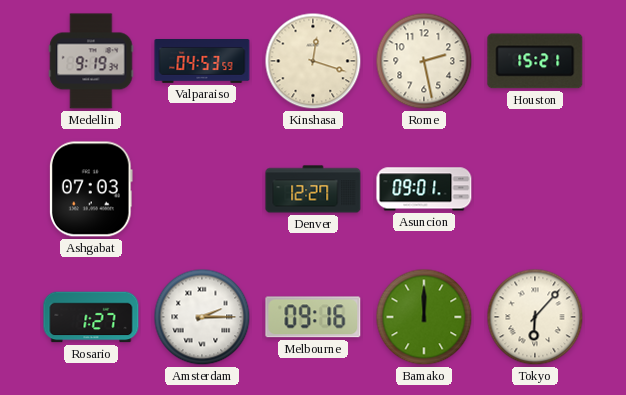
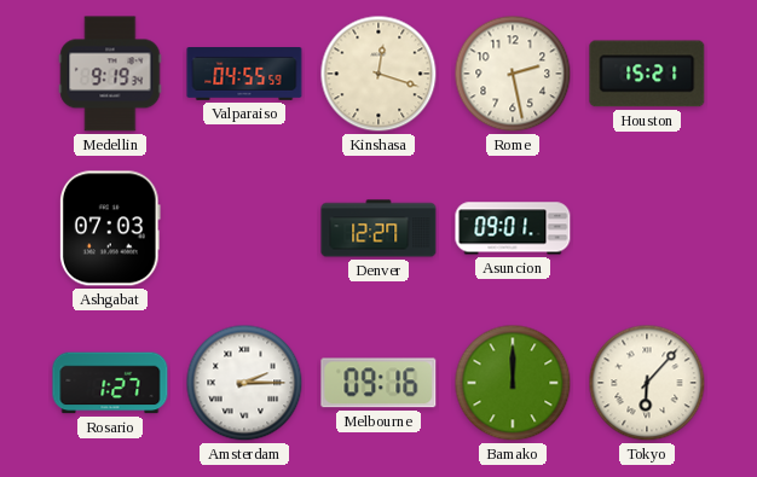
Valparaiso: 04:53 -> 04:55
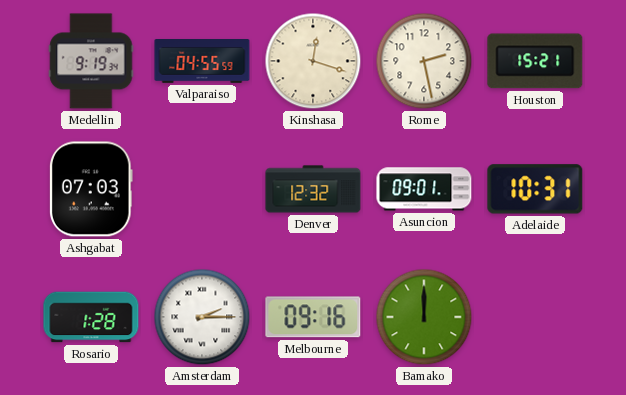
Denver: 12:27 -> 12:32
Adelaide: none -> 10:31
Rosario: 1:27 -> 1:28
Tokyo: 6:07 -> none
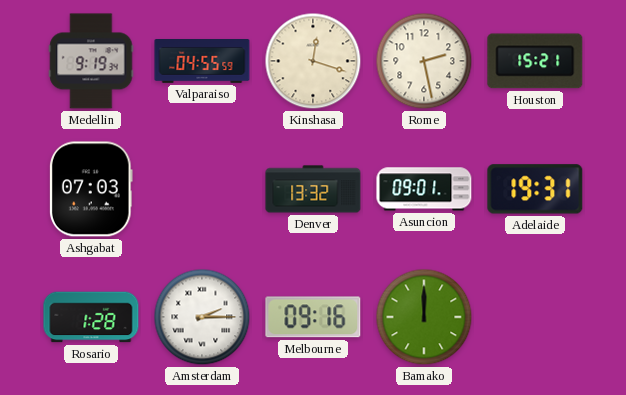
Denver: 12:32 -> 13:32
Adelaide: 10:31 -> 19:31
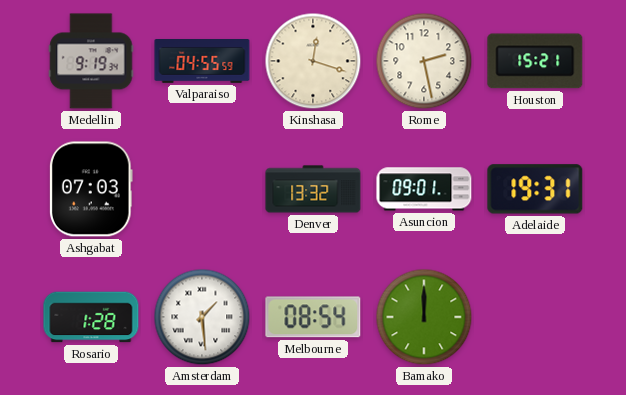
Amsterdam: 2:15 -> 1:29
Melbourne: 09:16 -> 08:54
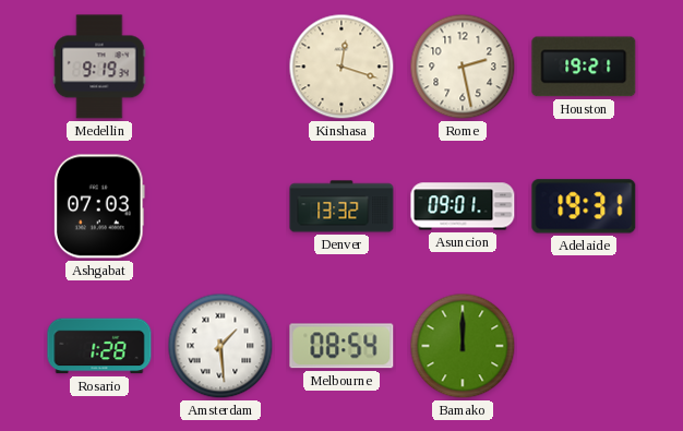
Valparaiso: 04:55 -> none
Houston: 15:21 -> 19:21
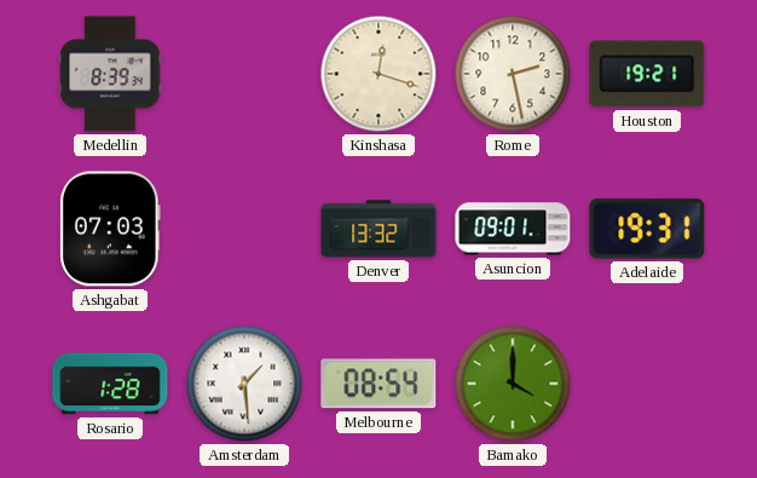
Medellin: 9:19 -> 8:39
Bamako: 12:00 -> 4:00
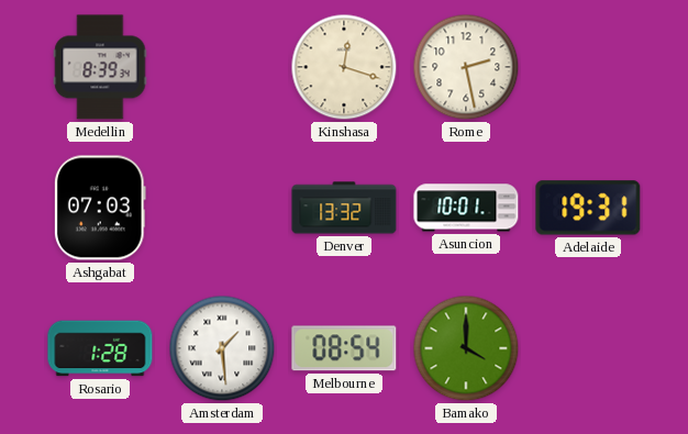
Houston: 19:21 -> none
Asuncion: 09:01 -> 10:01
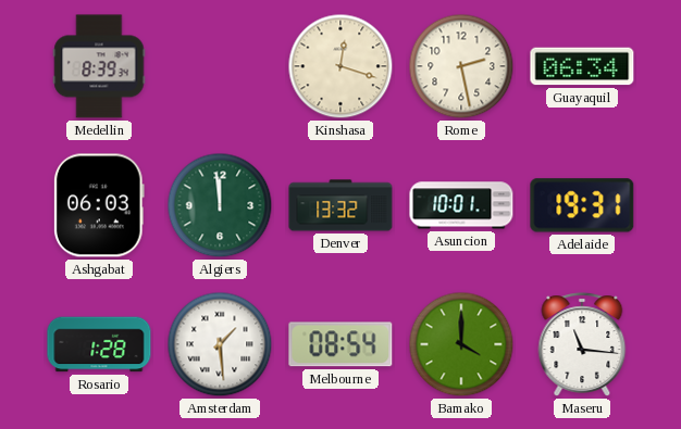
Guayaquil: none -> 06:34
Ashgabat: 07:03 -> 06:03
Algiers: none -> 11:59
Maseru: none -> 11:16
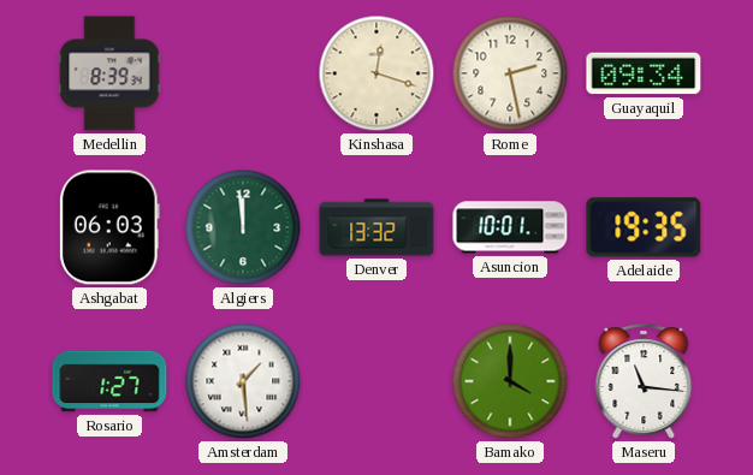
Guayaquil: 06:34 -> 09:34
Adelaide: 19:31 -> 19:35
Rosario: 1:28 -> 1:27
Melbourne: 08:54 -> none
